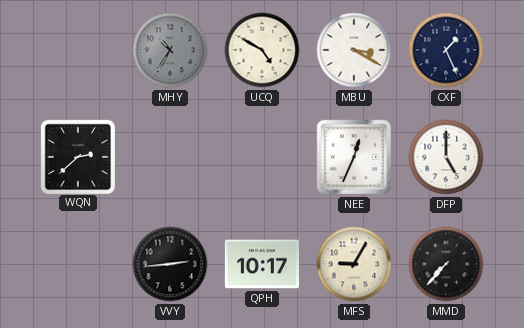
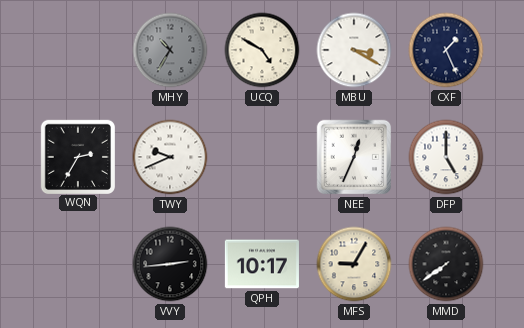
WQN: 2:38 -> 2:35
TWY: none -> 9:41
MMD: 7:37 -> 7:39
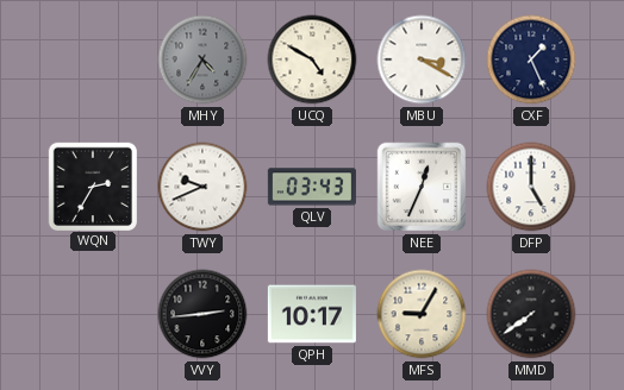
MHY: 10:35 -> 4:35
QLV: none -> 03:43
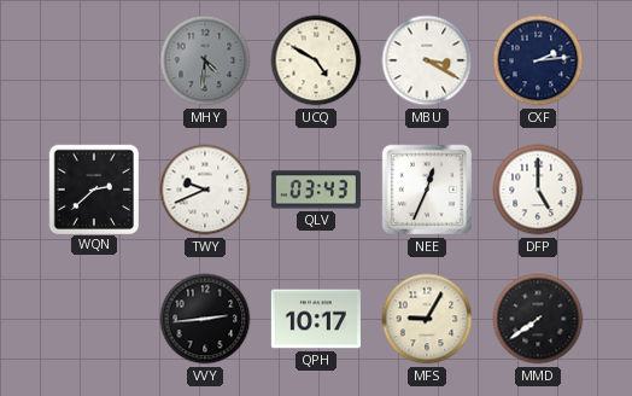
MHY: 4:35 -> 4:31
CXF: 1:26 -> 2:14
WQN: 2:35 -> 2:38
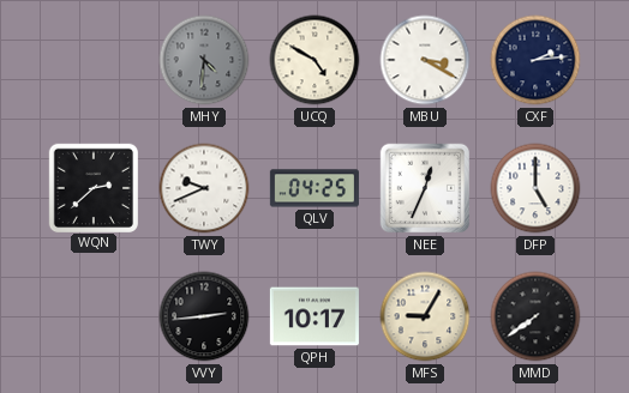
QLV: 03:43 -> 04:25
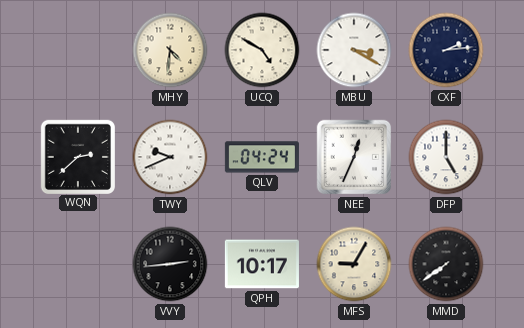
MHY dial: grey -> cream
QLV: 04:25 -> 04:24
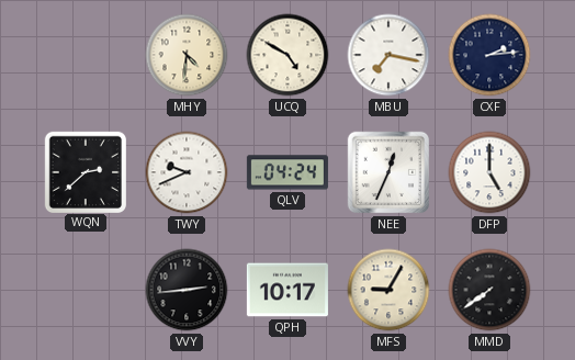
MBU: 3:20 -> 7:17
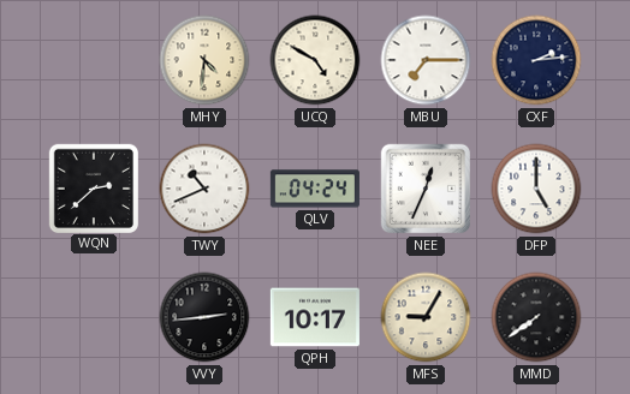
MBU: 7:17 -> 7:15
TWY: 9:41 -> 10:41
